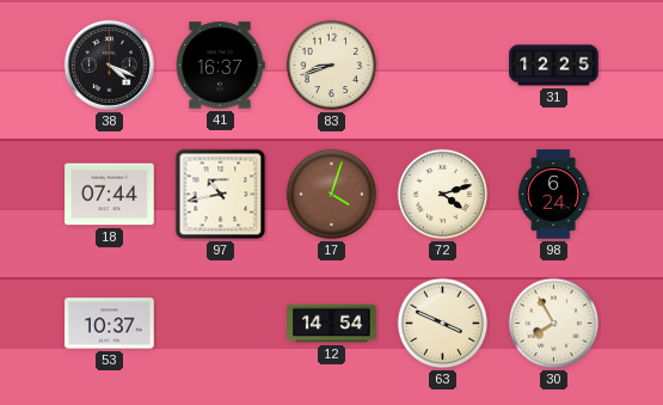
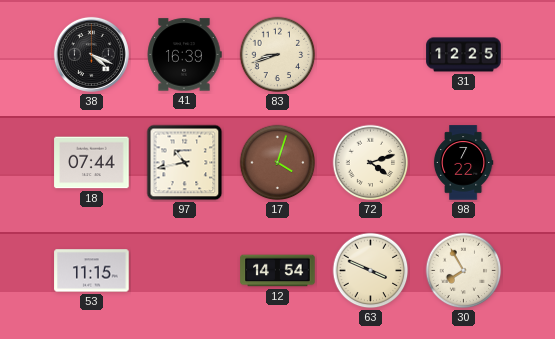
41: 16:37 -> 16:39
98: 6:24 -> 7:22
53: 10:37 -> 11:15
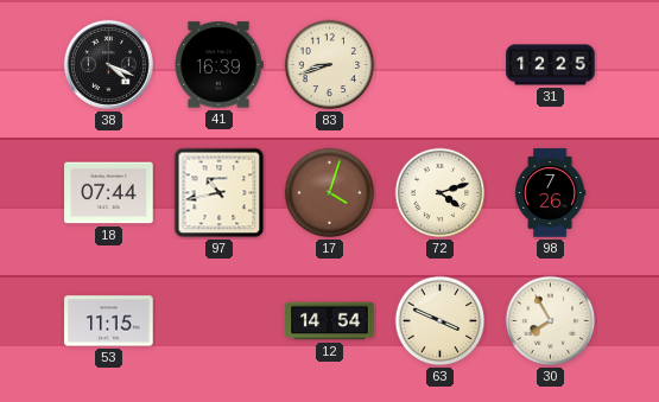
98: 7:22 -> 7:26
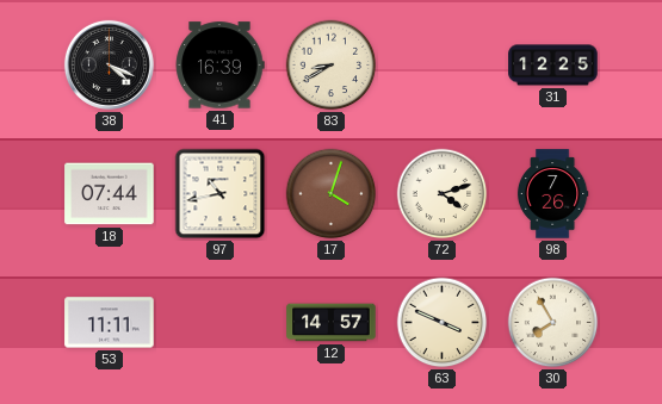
83: 8:42 -> 8:40
53: 11:15 -> 11:11
12: 14:54 -> 14:57
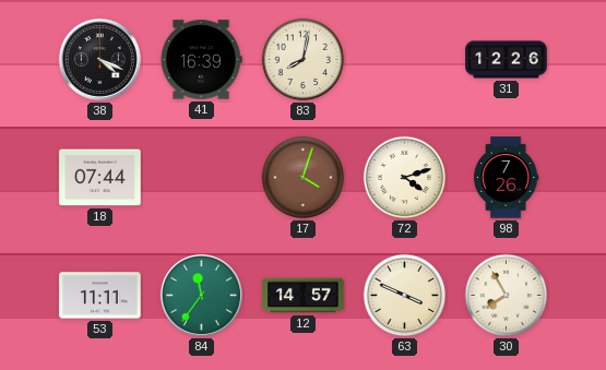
83: 8:40 -> 8:02
31: 12:25 -> 12:26
97: 10:43 -> none
84: none -> 11:36
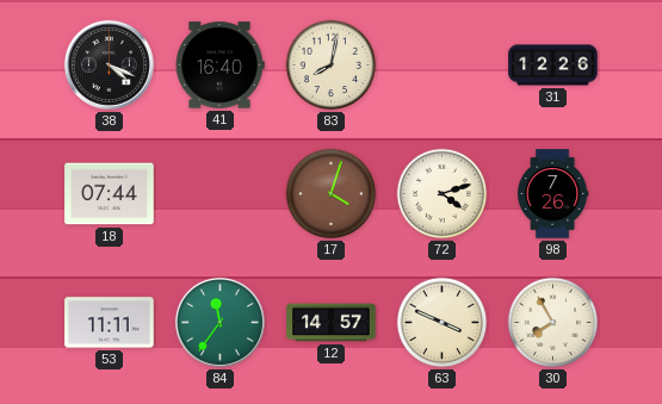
41: 16:39 -> 16:40
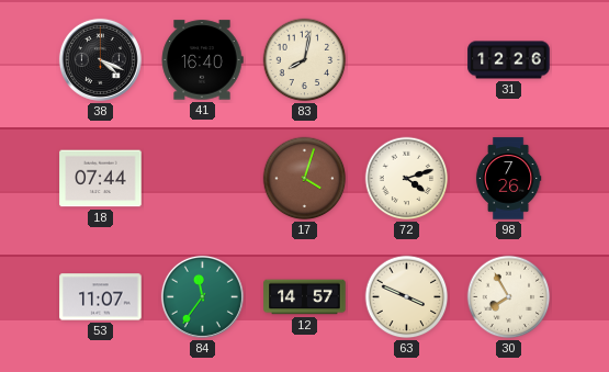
53: 11:11 -> 11:07
